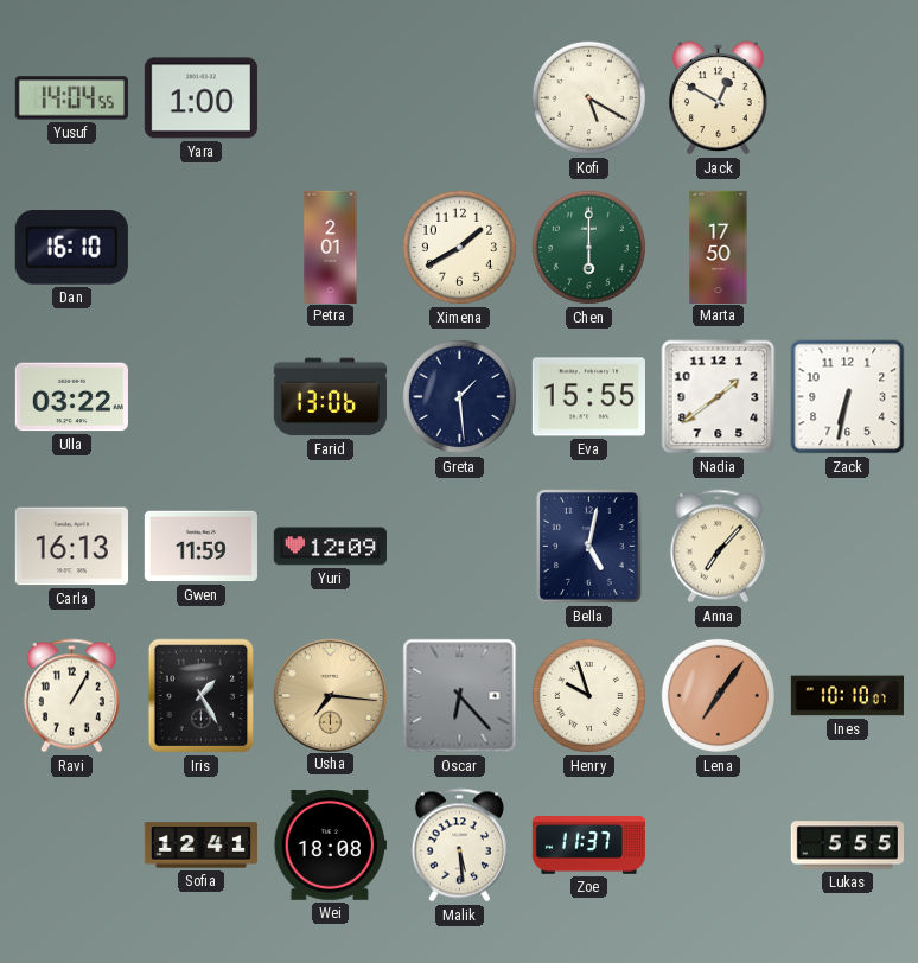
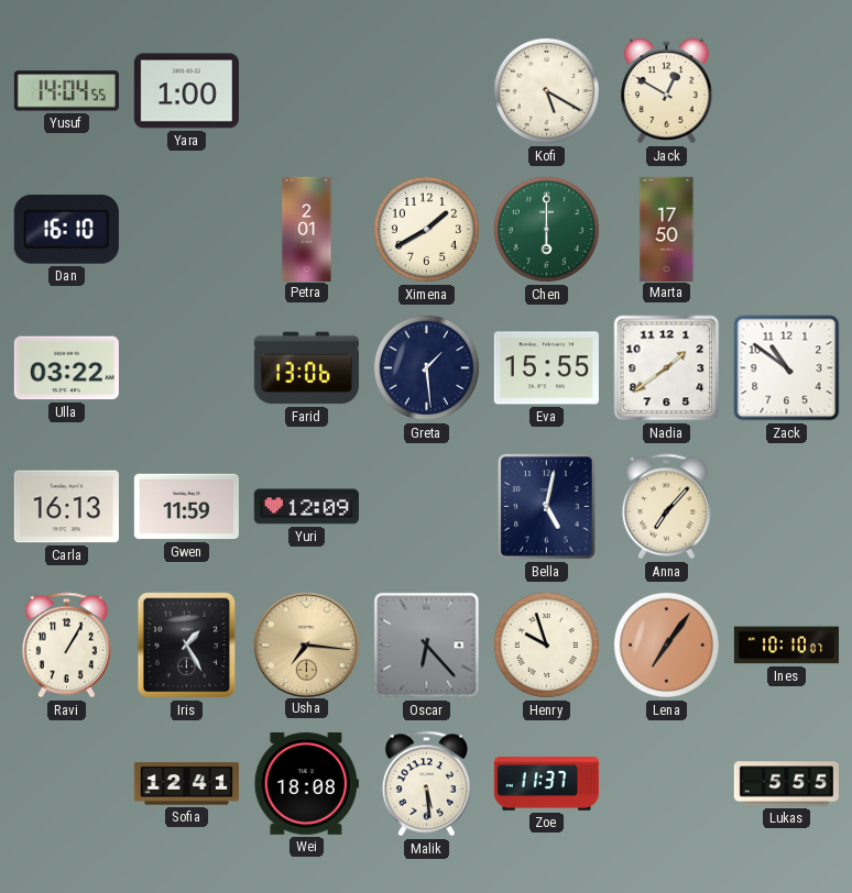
Zack: 6:32 -> 10:51
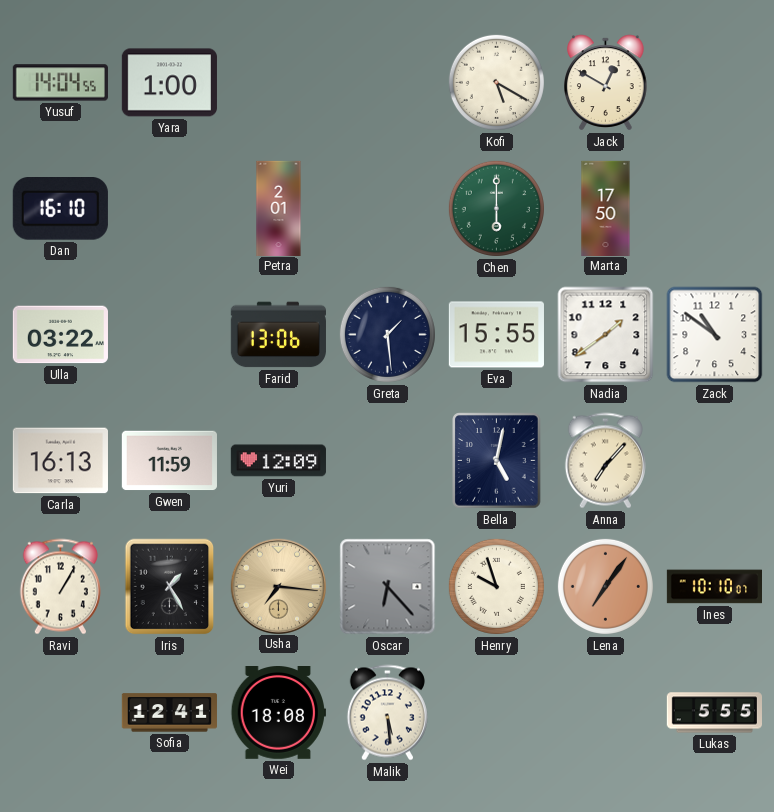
Ximena: 1:40 -> none
Zoe: 11:37 -> none
